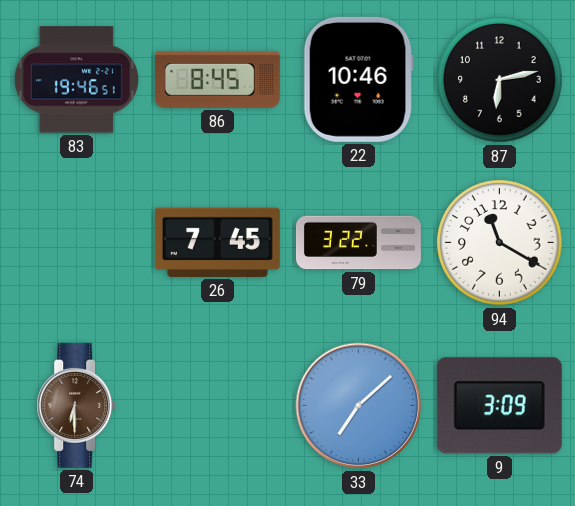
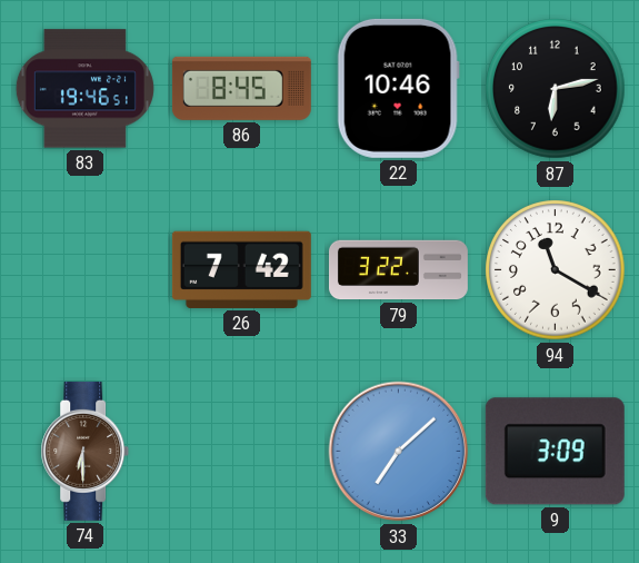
26: 7:45 -> 7:42
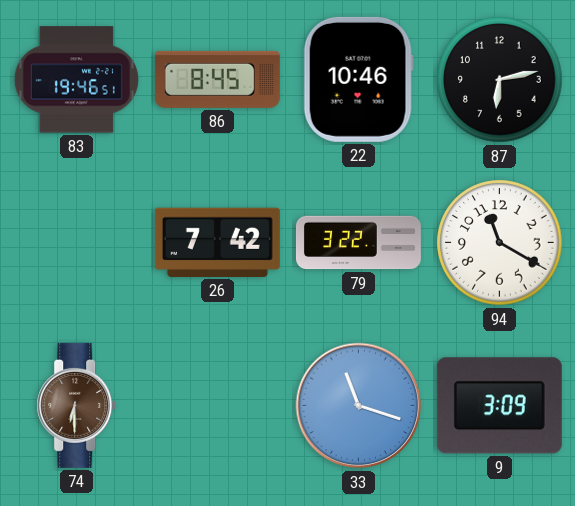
33: 7:08 -> 11:18
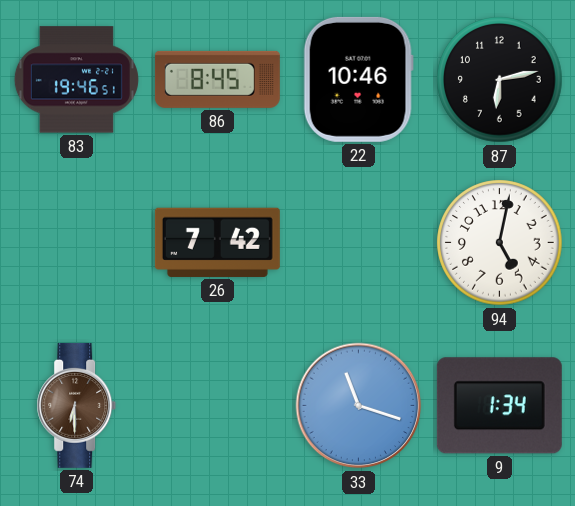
79: 3:22 -> none
94: 11:20 -> 5:02
9: 3:09 -> 1:34
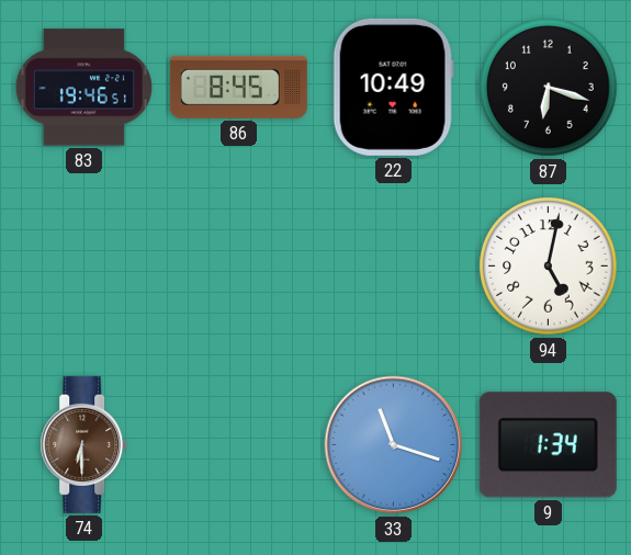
22: 10:46 -> 10:49
87: 6:13 -> 6:18
26: 7:42 -> none
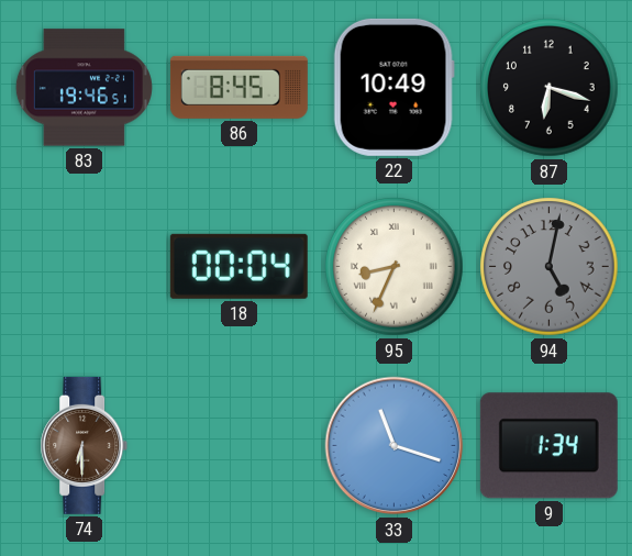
18: none -> 00:04
95: none -> 8:34
94 dial: white -> grey
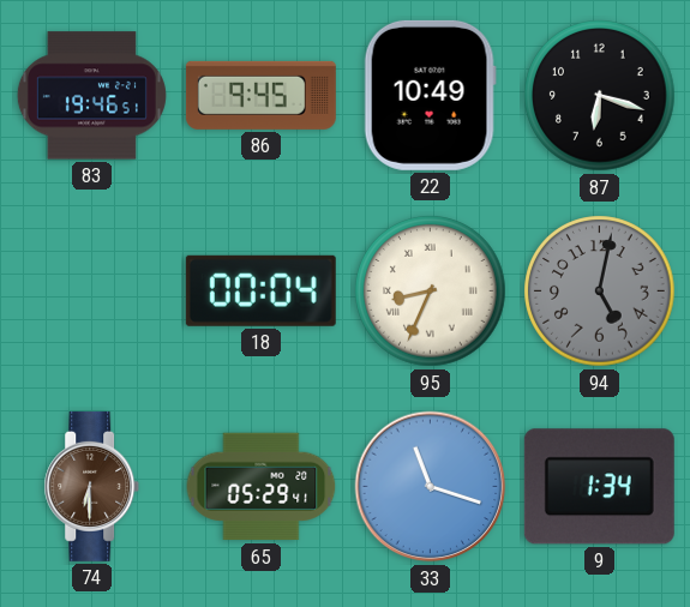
86: 8:45 -> 9:45
65: none -> 05:29
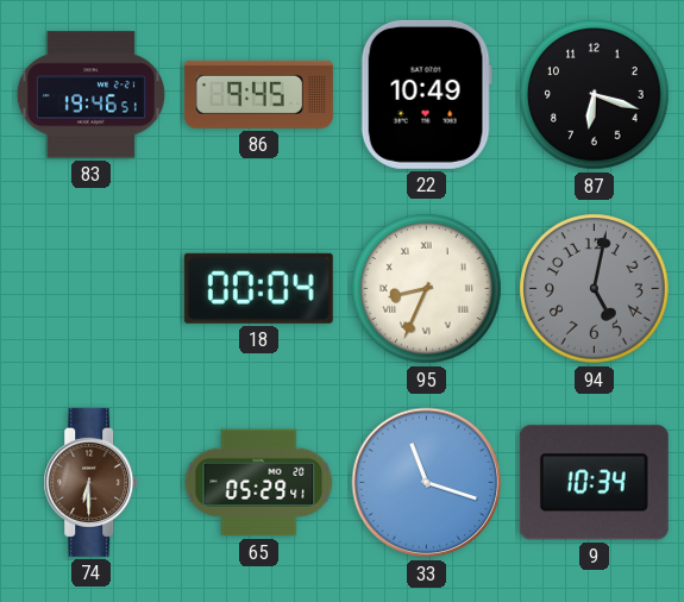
9: 1:34 -> 10:34
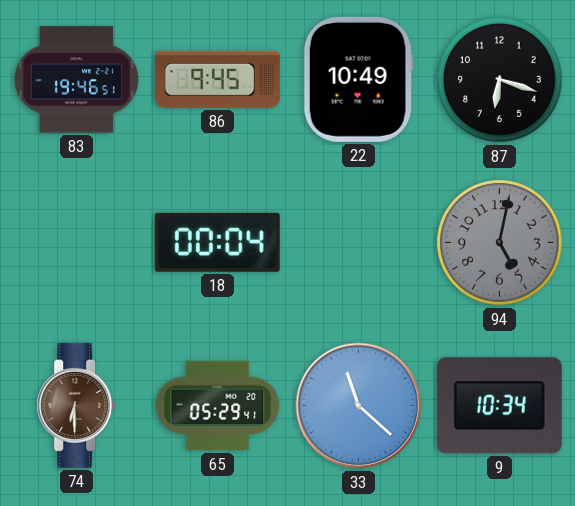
95: 8:34 -> none
33: 11:18 -> 11:22
